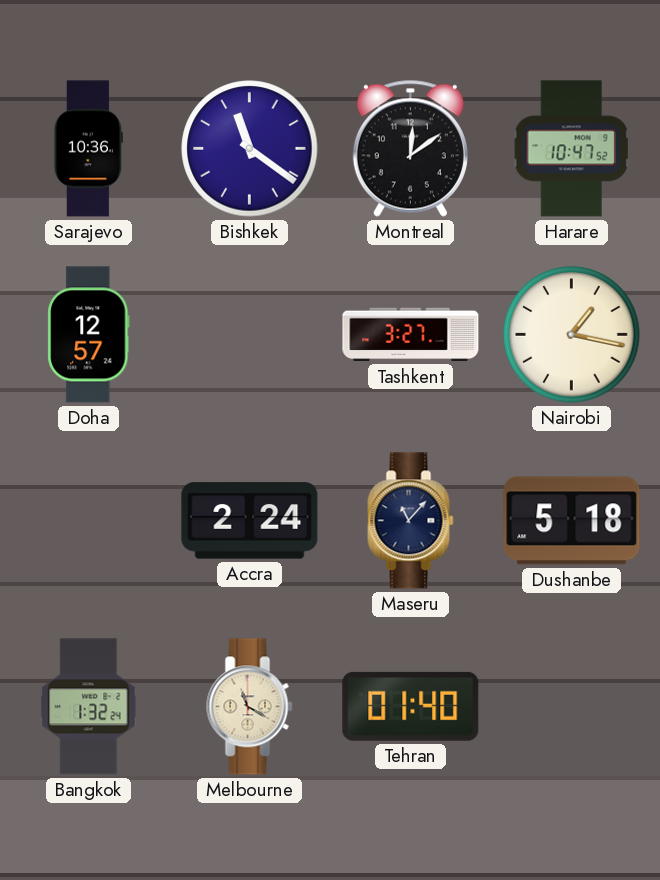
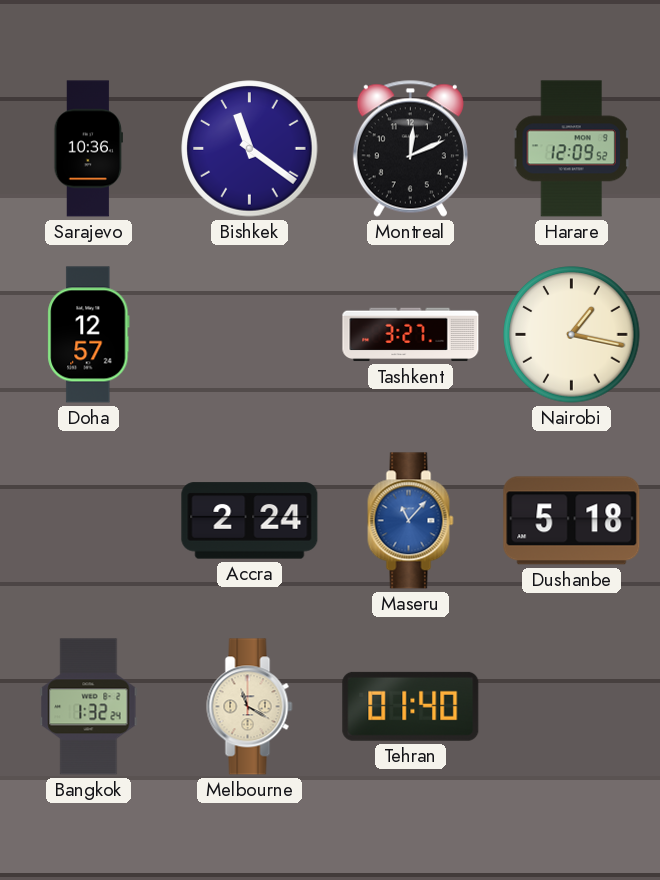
Montreal: 12:09 -> 12:11
Harare: 10:47 -> 12:09
Maseru dial: navy -> blue
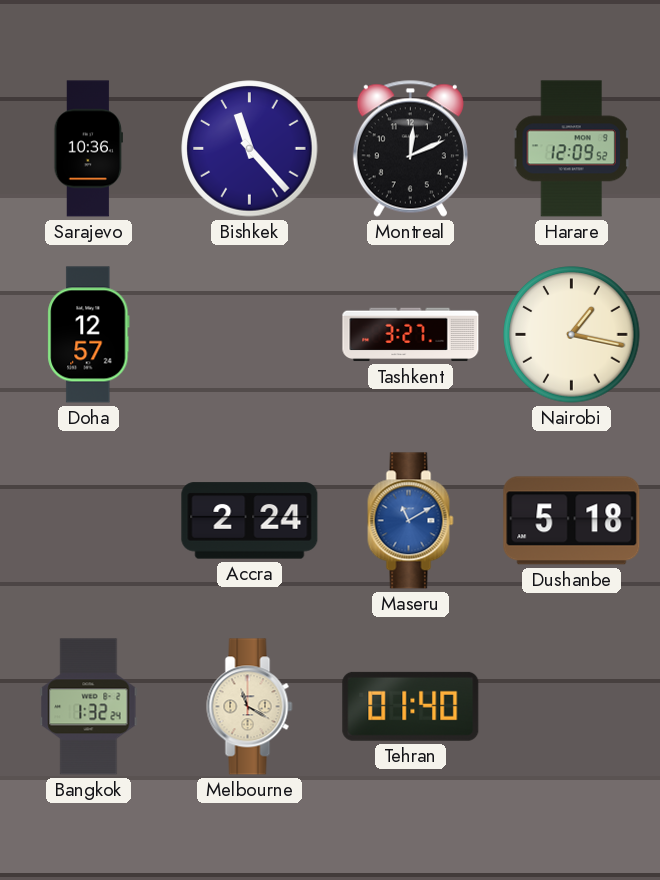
Bishkek: 11:21 -> 11:23
Maseru: 11:07 -> 11:10
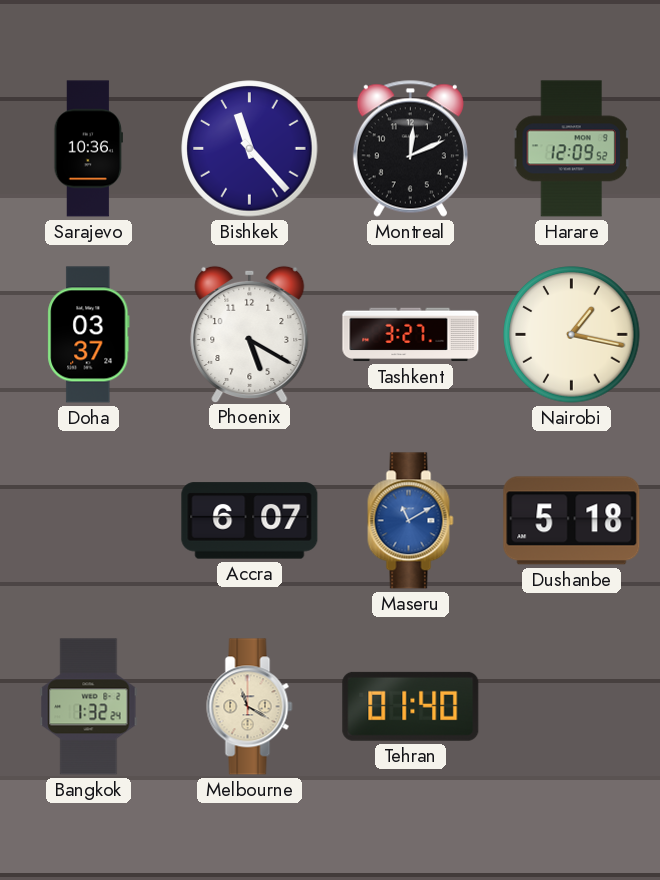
Doha: 12:57 -> 03:37
Phoenix: none -> 5:20
Accra: 2:24 -> 6:07
